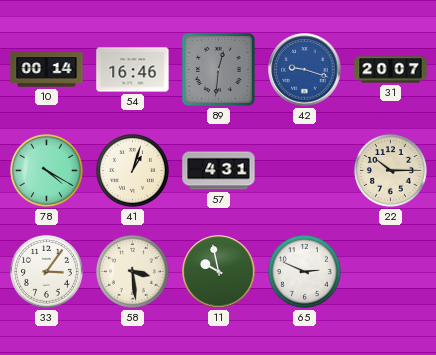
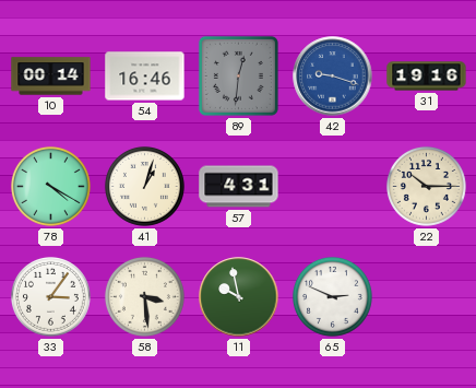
31: 20:07 -> 19:16
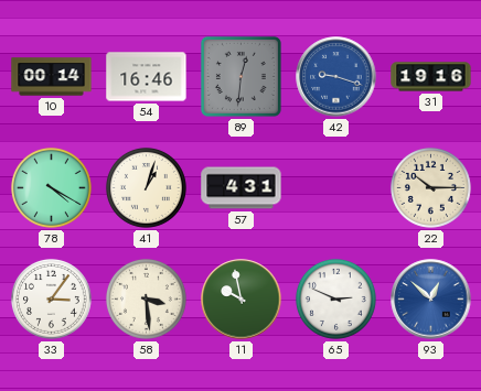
93: none -> 12:52
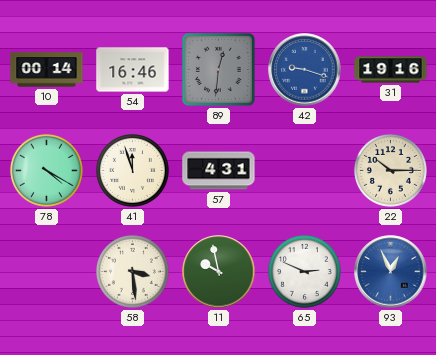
41: 1:03 -> 11:57
33: 3:06 -> none
93: 12:52 -> 12:56
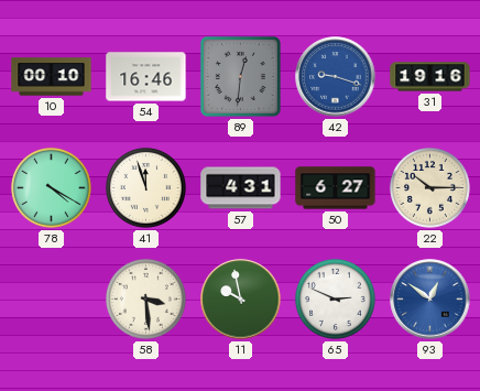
10: 00:14 -> 00:10
50: none -> 6:27
93: 12:56 -> 12:51
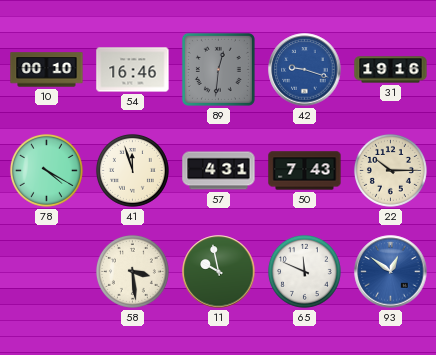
50: 6:27 -> 7:43
65: 2:49 -> 11:49
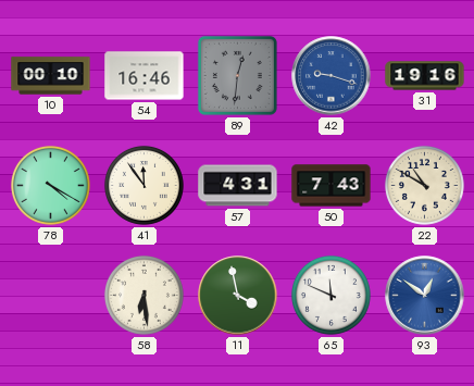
41: 11:57 -> 11:54
22: 10:15 -> 10:50
58: 3:29 -> 6:29
11: 9:58 -> 3:58
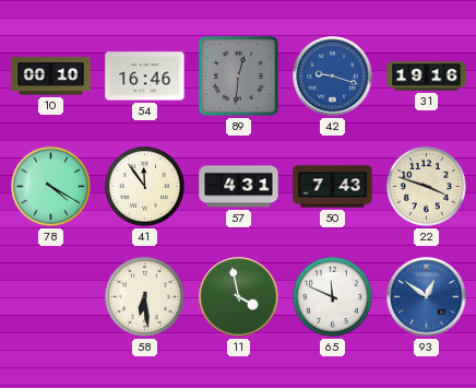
22: 10:50 -> 3:48
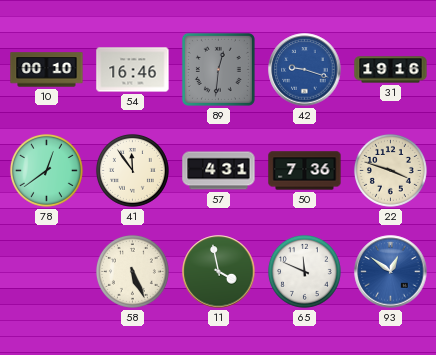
78: 4:20 -> 12:39
50: 7:43 -> 7:36
58: 6:29 -> 5:26
